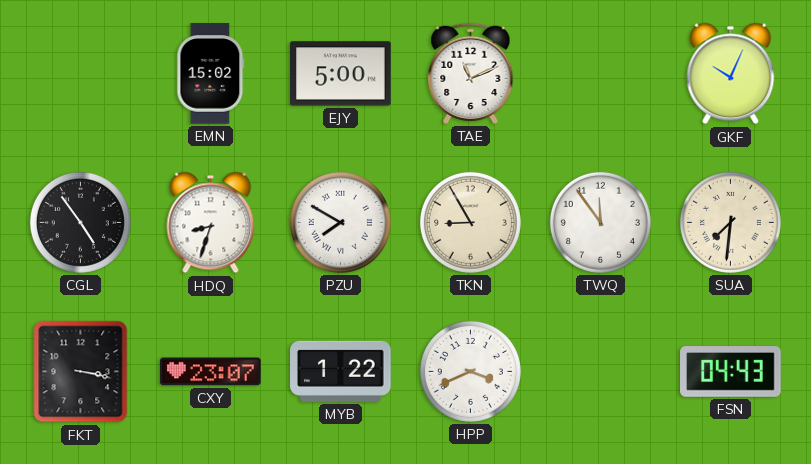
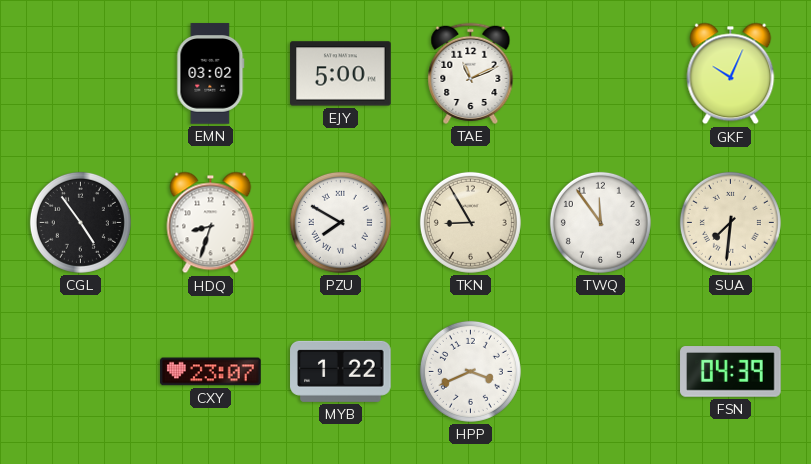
EMN: 15:02 -> 03:02
FKT: 3:17 -> none
FSN: 04:43 -> 04:39
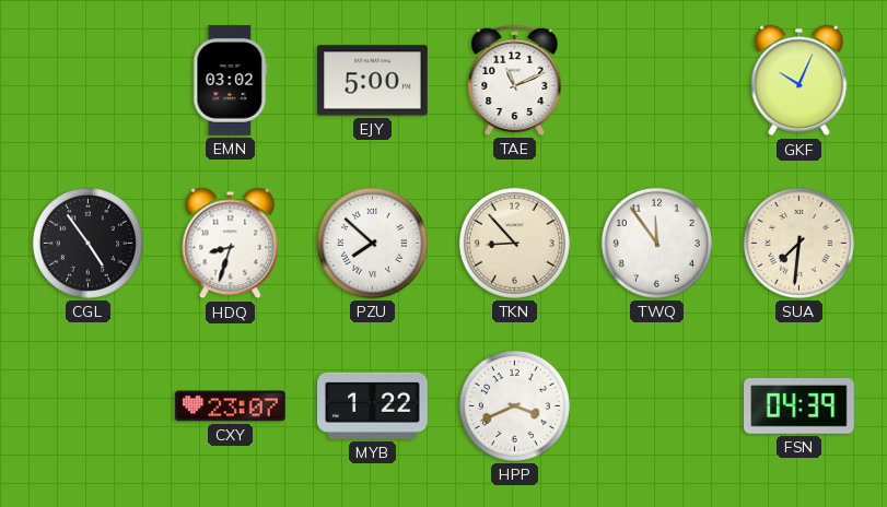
PZU: 7:50 -> 7:52
TKN: 8:55 -> 8:53
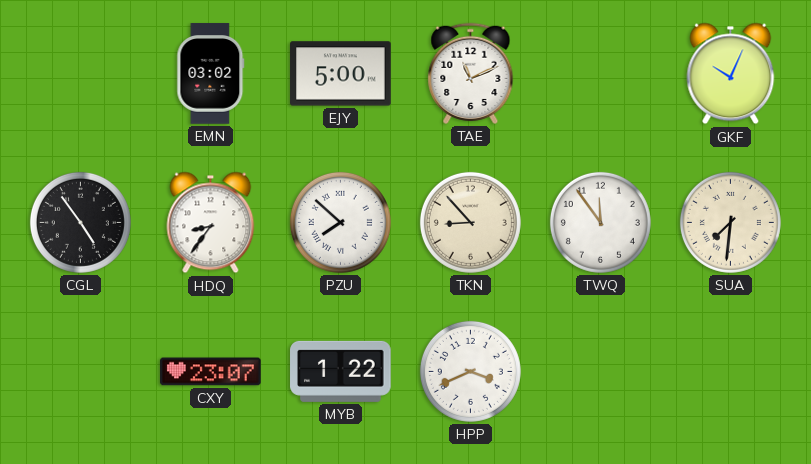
HDQ: 8:33 -> 8:36
FSN: 04:39 -> none
